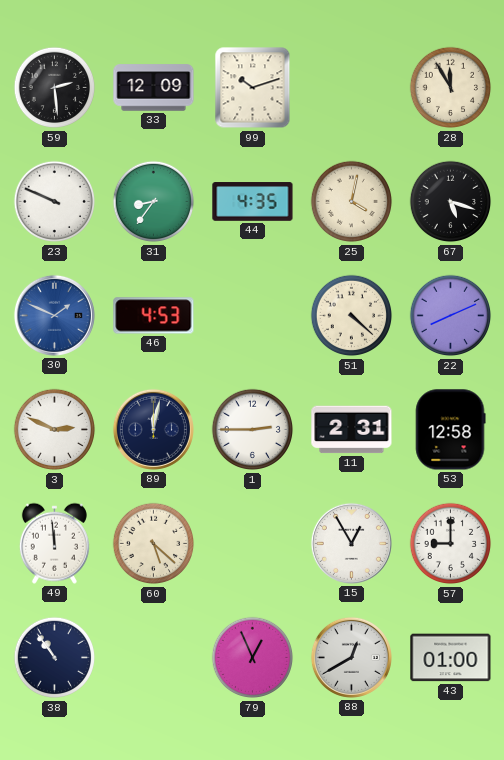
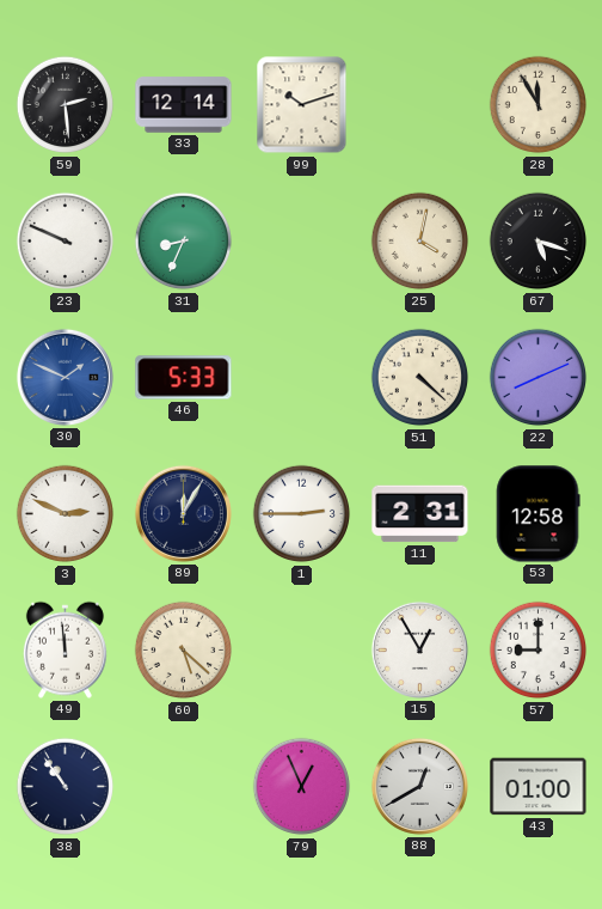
33: 12:09 -> 12:14
31: 8:36 -> 8:34
44: 4:35 -> none
46: 4:53 -> 5:33
89: 12:02 -> 12:05
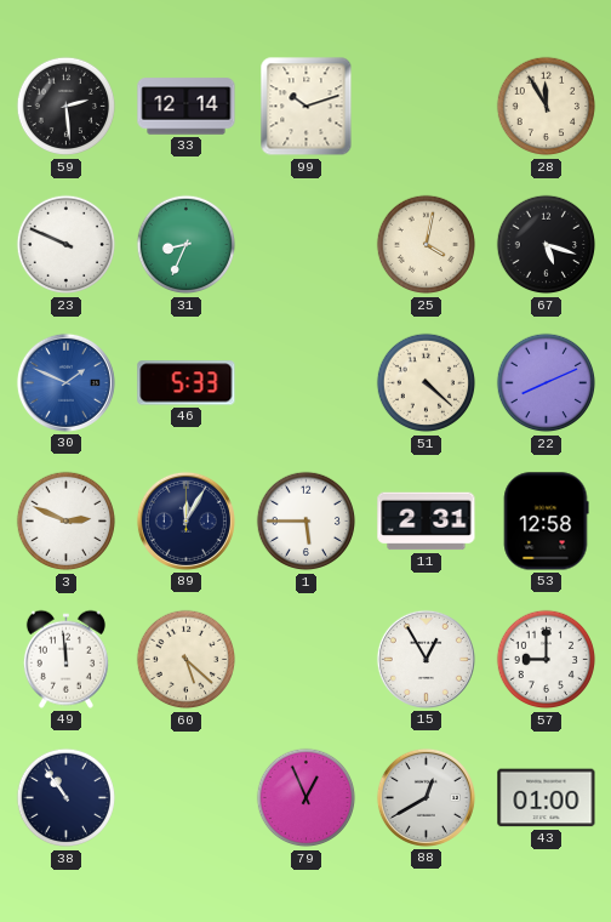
1: 2:45 -> 5:45
